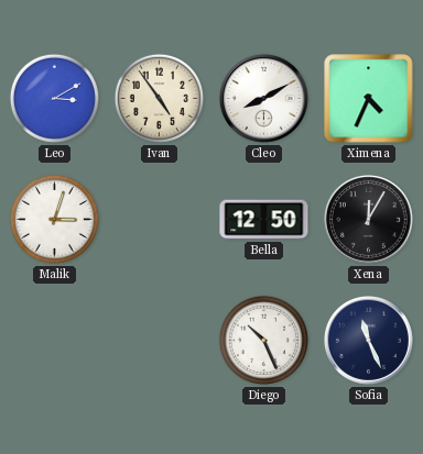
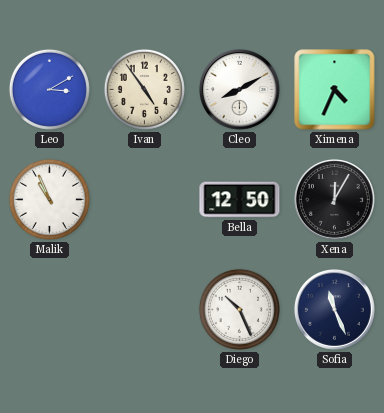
Malik: 3:03 -> 10:56
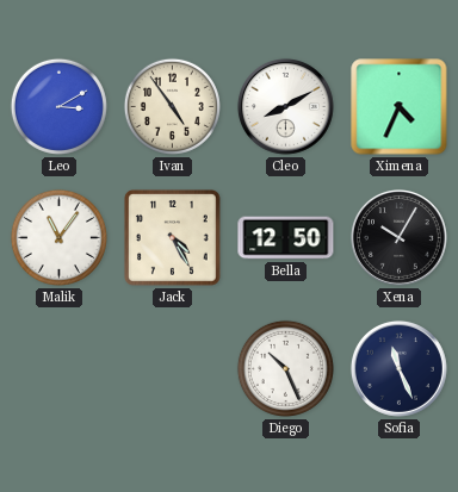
Malik: 10:56 -> 11:06
Jack: none -> 4:25
Xena: 12:05 -> 10:05
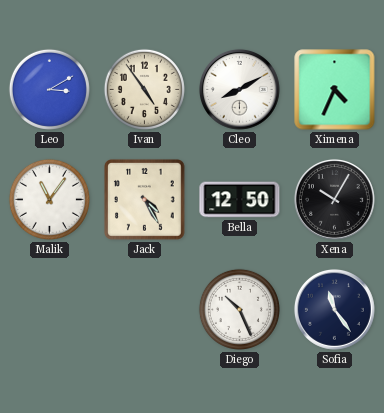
Sofia: 11:26 -> 11:24
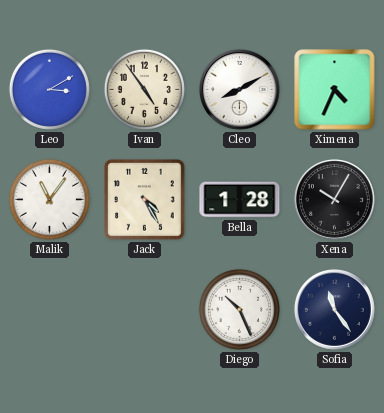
Bella: 12:50 -> 1:28
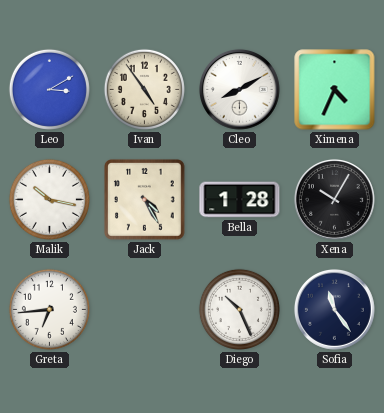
Malik: 11:06 -> 10:17
Greta: none -> 6:44
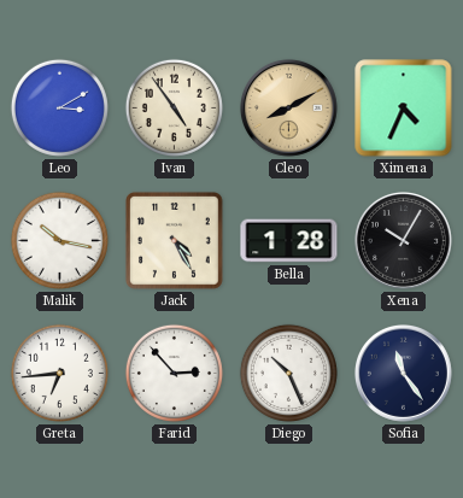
Cleo dial: white -> champagne
Farid: none -> 2:53
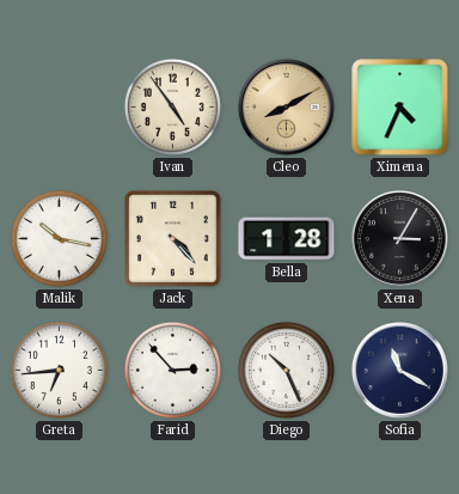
Leo: 3:10 -> none
Jack: 4:25 -> 4:23
Xena: 10:05 -> 3:05
Sofia: 11:24 -> 11:20
